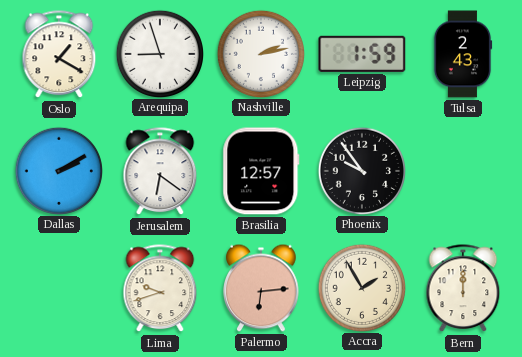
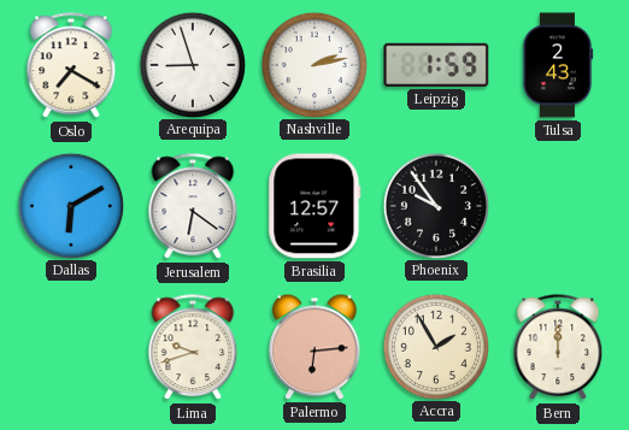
Oslo: 1:20 -> 7:20
Dallas: 2:10 -> 6:10
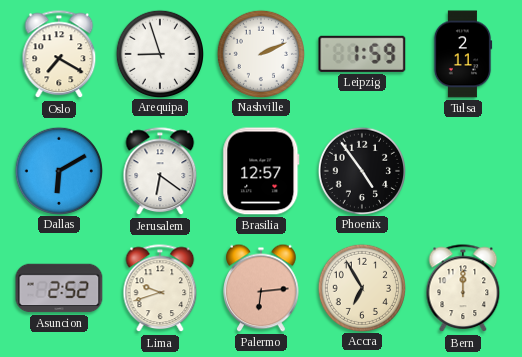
Nashville: 2:13 -> 2:11
Tulsa: 2:43 -> 2:11
Phoenix: 9:54 -> 4:54
Asuncion: none -> 2:52
Accra: 1:55 -> 6:55
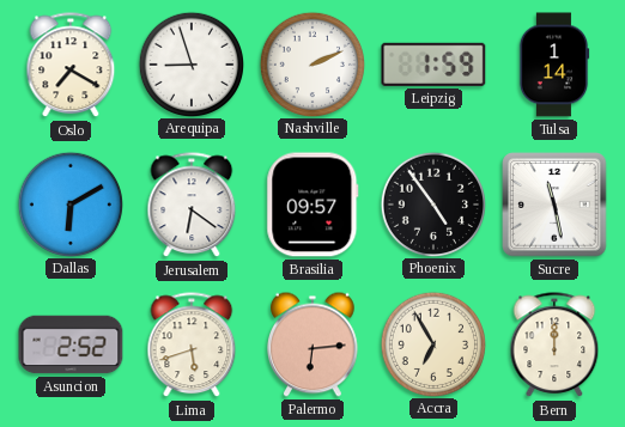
Tulsa: 2:11 -> 1:14
Brasilia: 12:57 -> 09:57
Sucre: none -> 11:28
Lima: 9:42 -> 5:42
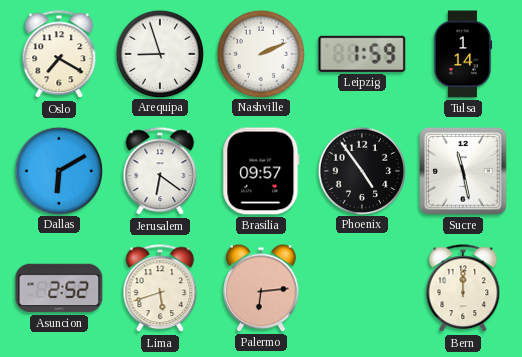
Accra: 6:55 -> none
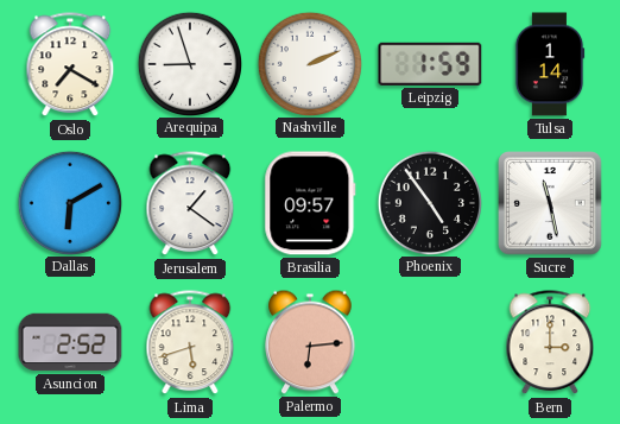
Jerusalem: 6:21 -> 1:21
Bern: 12:00 -> 3:00
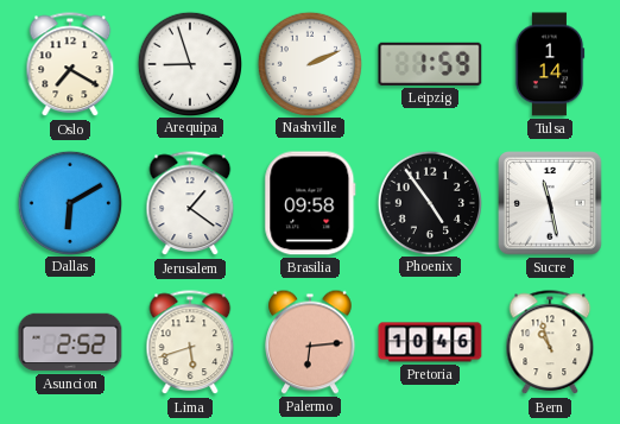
Brasilia: 09:57 -> 09:58
Pretoria: none -> 10:46
Bern: 3:00 -> 10:57
